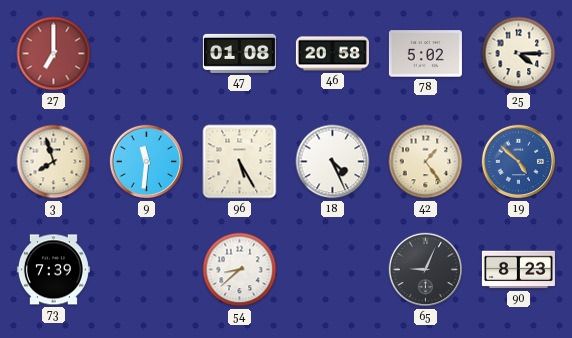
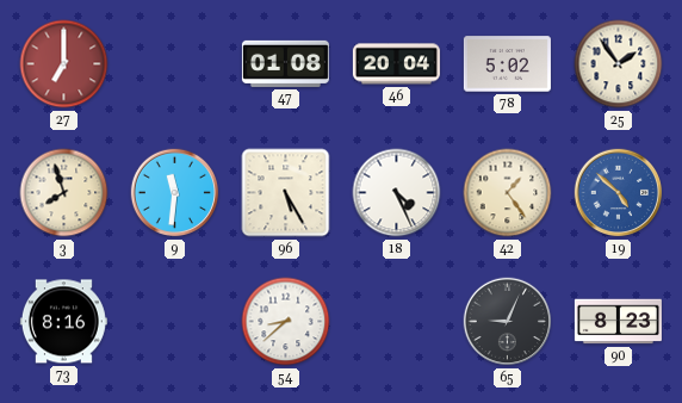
46: 20:58 -> 20:04
25: 4:15 -> 1:54
73: 7:39 -> 8:16
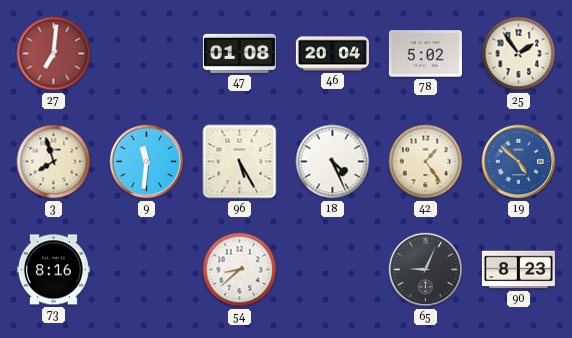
27: 7:00 -> 7:01
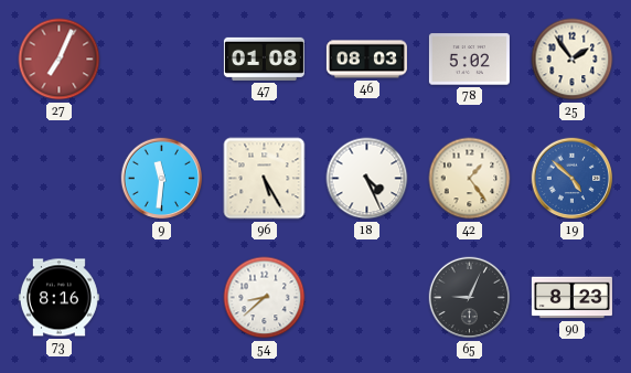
27: 7:01 -> 7:04
46: 20:04 -> 08:03
3: 7:57 -> none
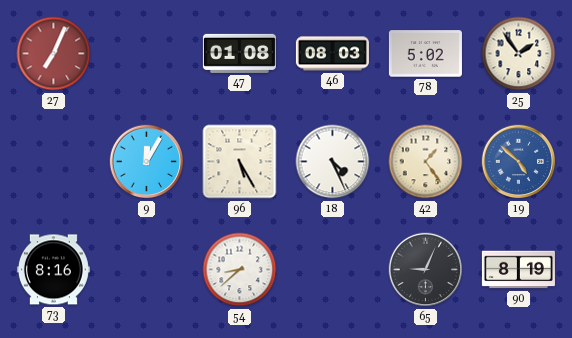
9: 11:31 -> 12:05
90: 8:23 -> 8:19
